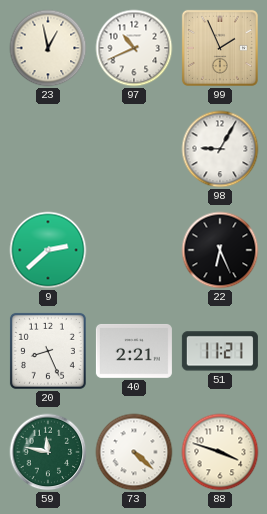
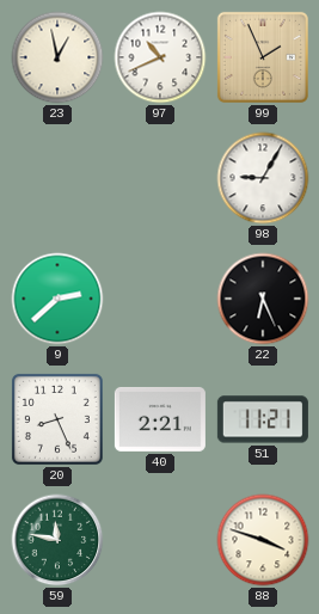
73: 4:22 -> none
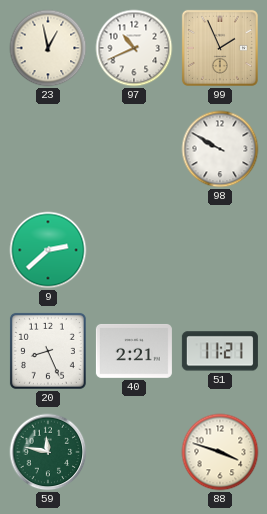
98: 9:05 -> 9:50
22: 6:26 -> none
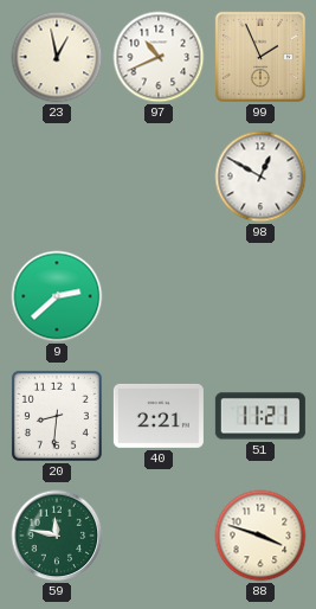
98: 9:50 -> 12:50
20: 8:26 -> 8:31
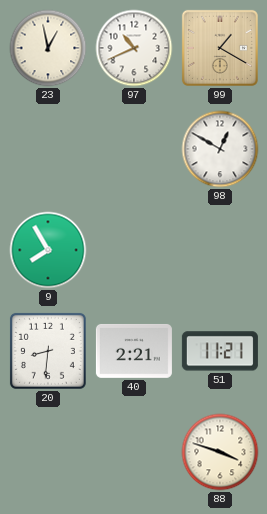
99: 1:56 -> 1:20
9: 2:38 -> 7:55
59: 11:47 -> none
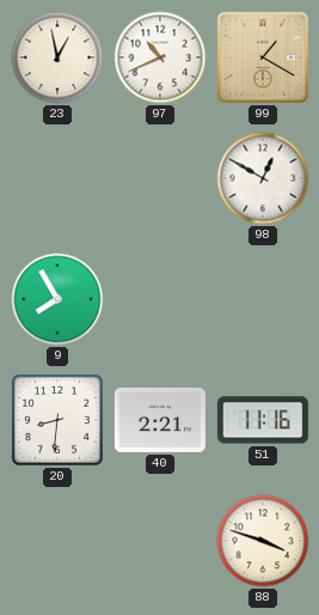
51: 11:21 -> 11:16
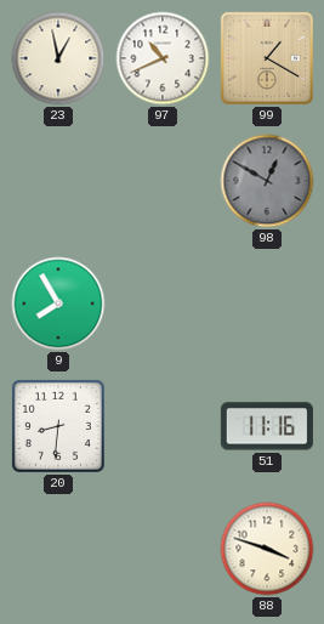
98 dial: white -> grey
40: 2:21 -> none
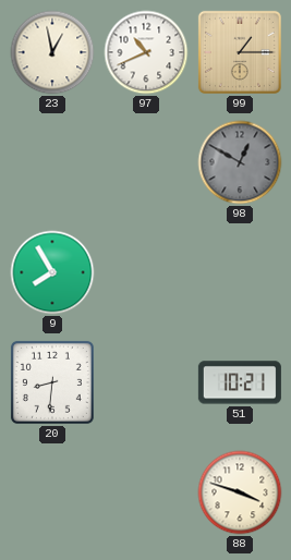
99: 1:20 -> 1:15
51: 11:16 -> 10:21
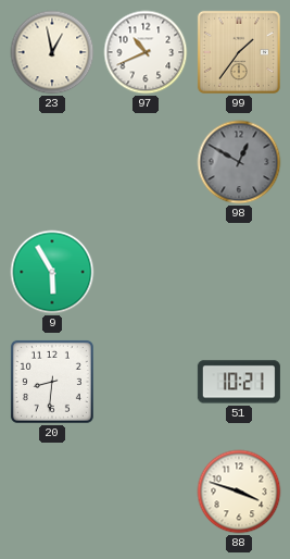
99: 1:15 -> 1:36
9: 7:55 -> 5:55
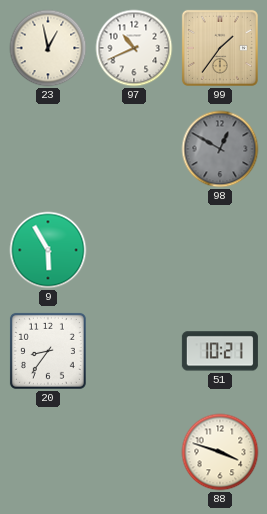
20: 8:31 -> 8:36
